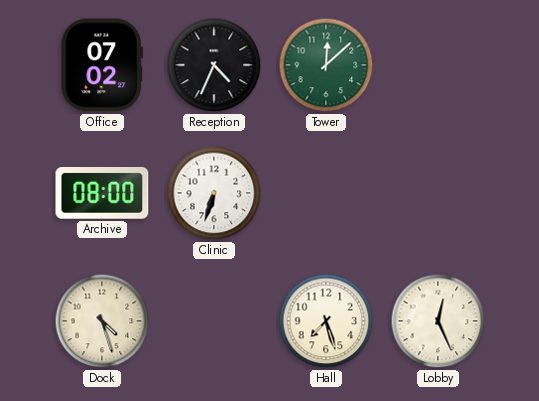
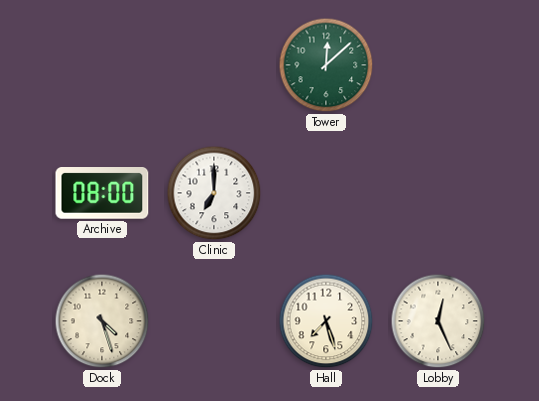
Office: 07:02 -> none
Reception: 4:34 -> none
Clinic: 6:33 -> 7:00
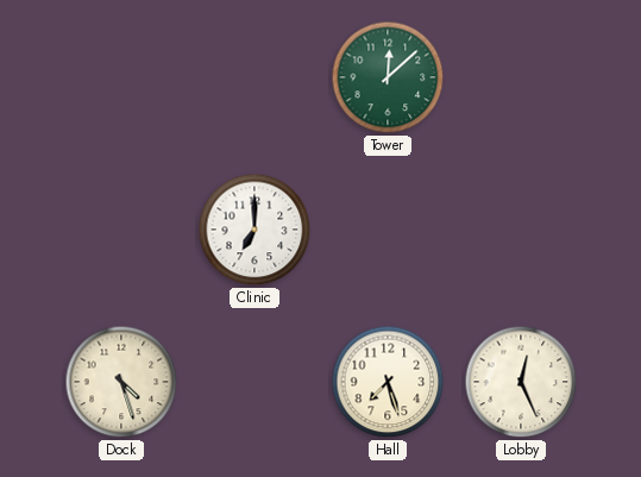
Archive: 08:00 -> none
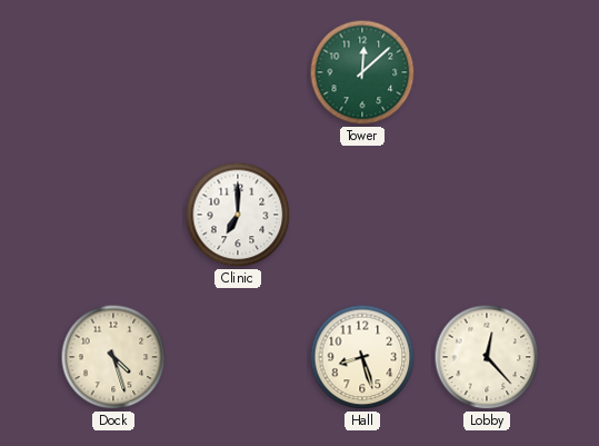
Hall: 7:27 -> 8:27
Lobby: 12:26 -> 12:23
